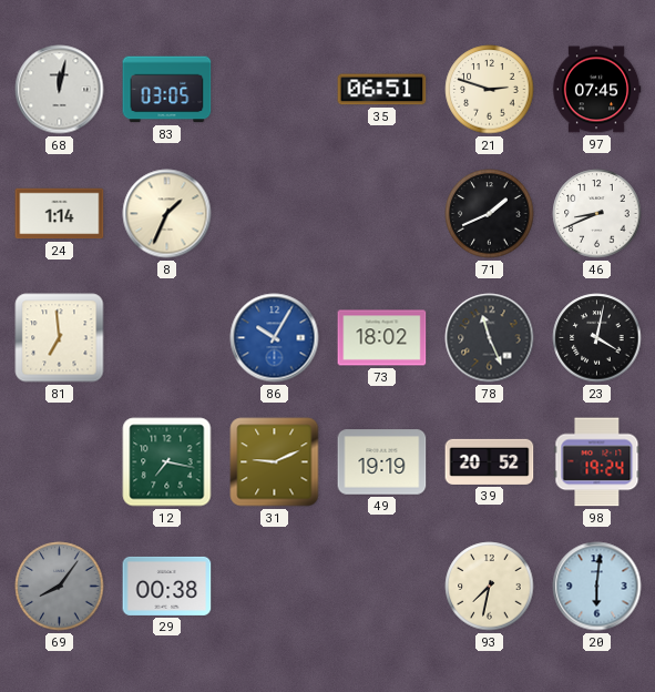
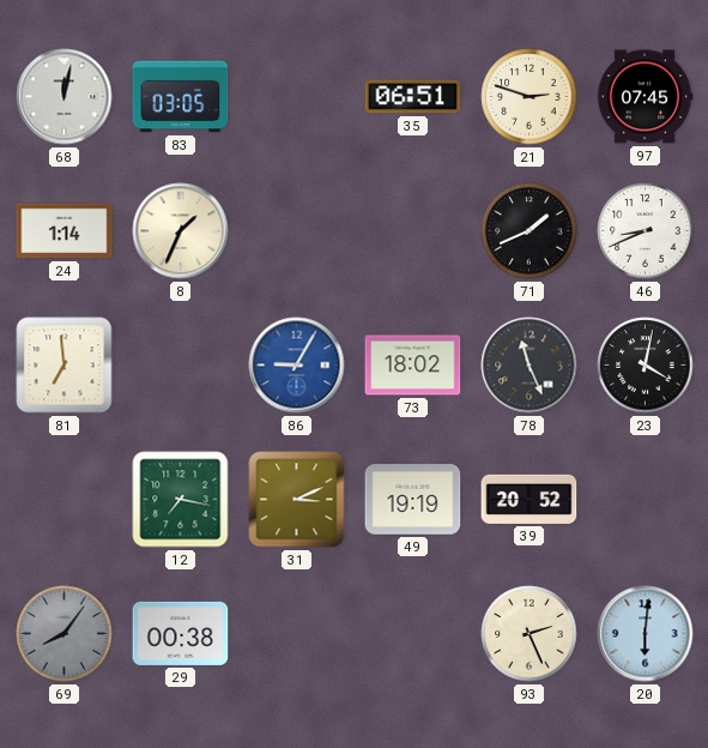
86: 10:05 -> 9:05
31: 9:11 -> 3:11
98: 19:24 -> none
93: 7:32 -> 2:26
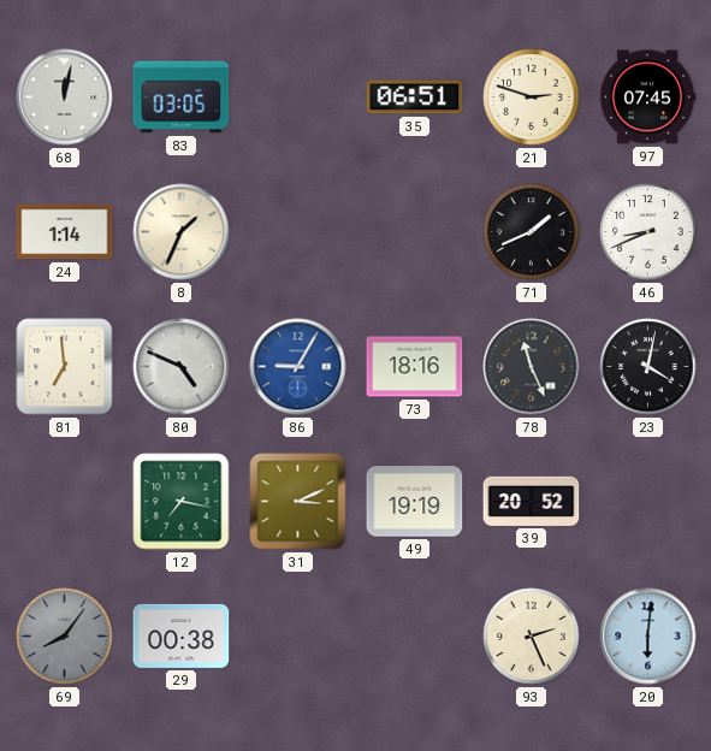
80: none -> 4:49
73: 18:02 -> 18:16
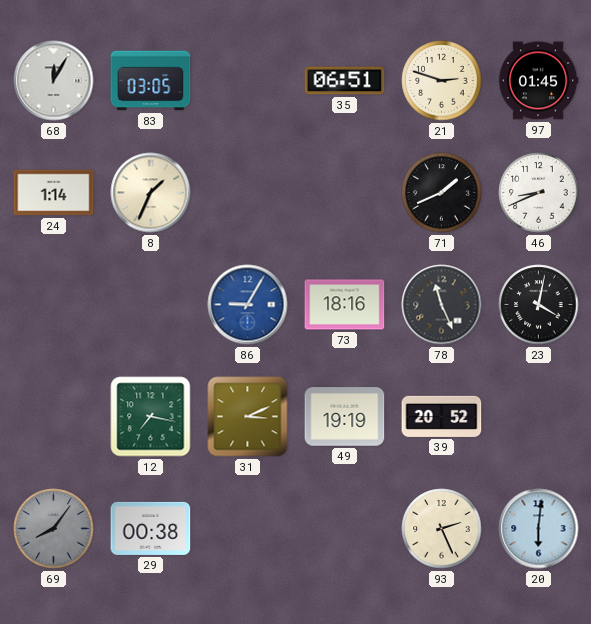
68: 12:02 -> 12:05
97: 07:45 -> 01:45
81: 6:59 -> none
80: 4:49 -> none
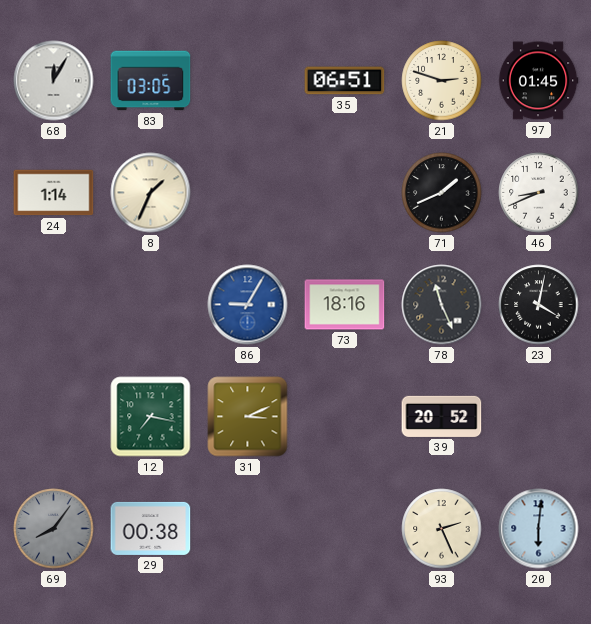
49: 19:19 -> none
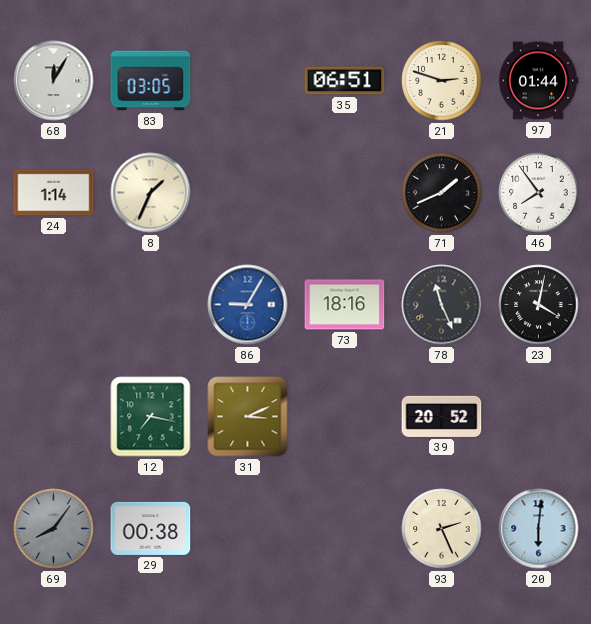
97: 01:45 -> 01:44
46: 8:41 -> 7:54
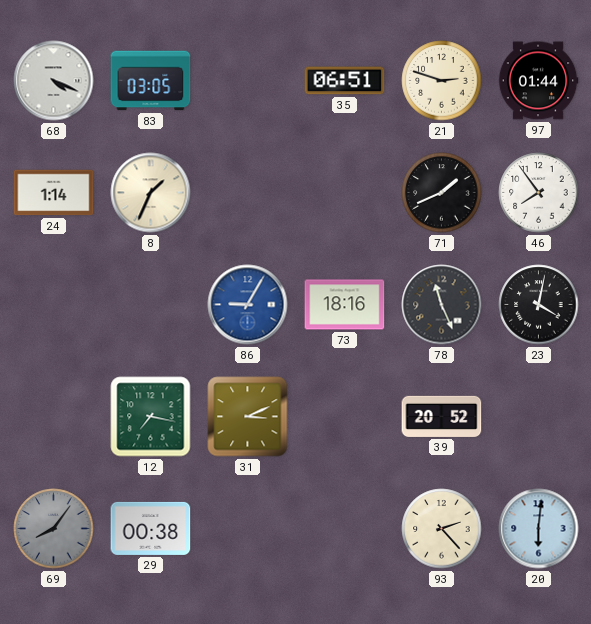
68: 12:05 -> 4:19
93: 2:26 -> 2:23
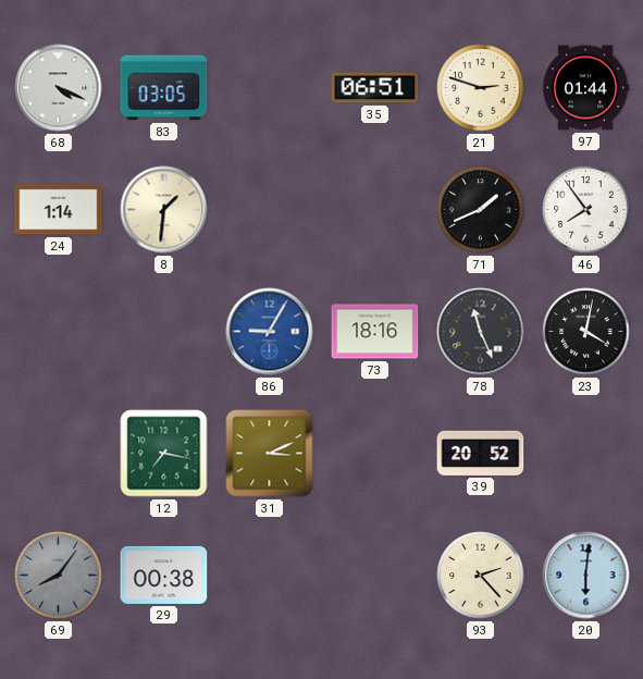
8: 1:34 -> 1:31
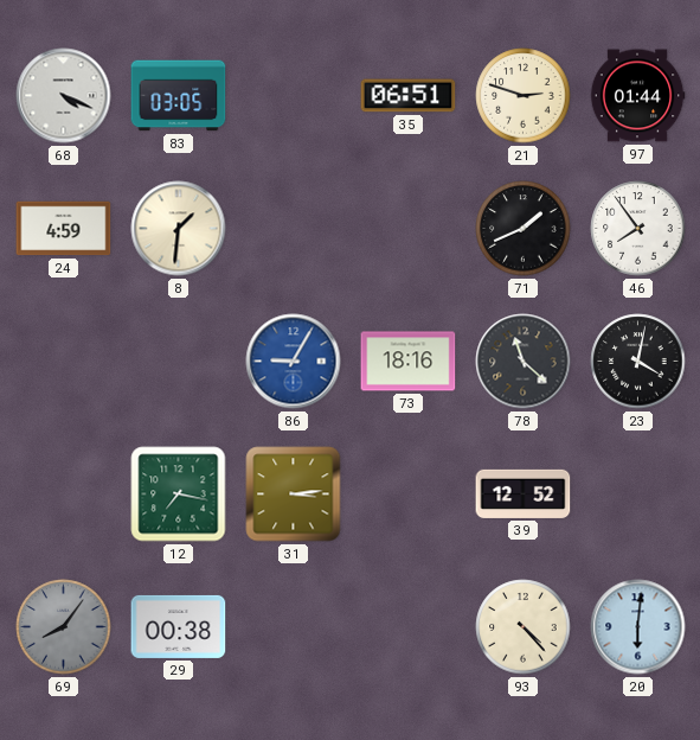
24: 1:14 -> 4:59
78: 11:26 -> 11:22
31: 3:11 -> 3:14
39: 20:52 -> 12:52
93: 2:23 -> 4:23
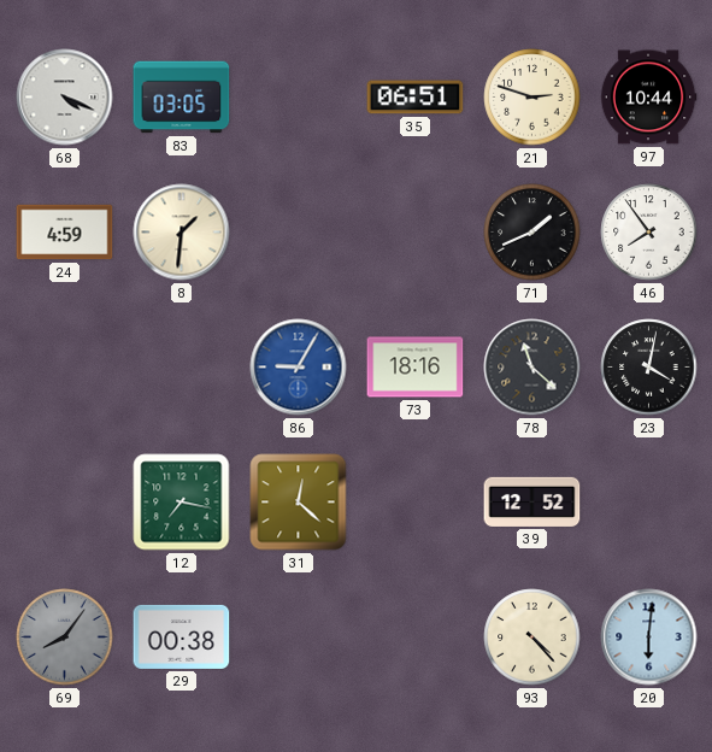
97: 01:44 -> 10:44
31: 3:14 -> 12:22
